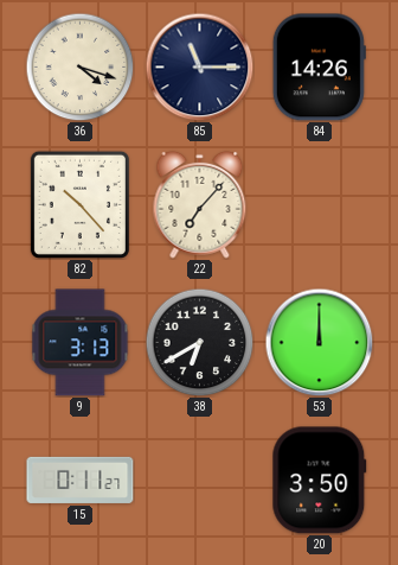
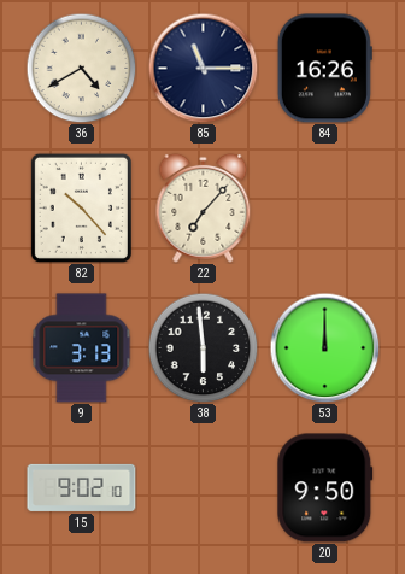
36: 4:18 -> 4:40
84: 14:26 -> 16:26
38: 6:40 -> 5:59
15: 0:11 -> 9:02
20: 3:50 -> 9:50
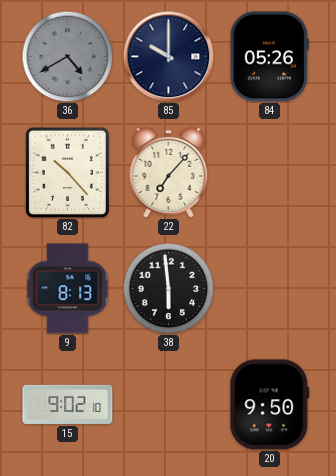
36 dial: cream -> grey
85: 11:15 -> 10:00
84: 16:26 -> 05:26
9: 3:13 -> 8:13
53: 12:00 -> none
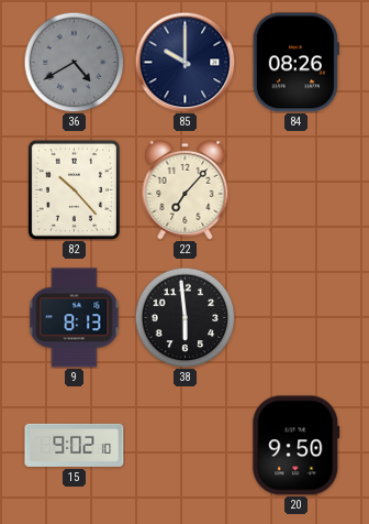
84: 05:26 -> 08:26
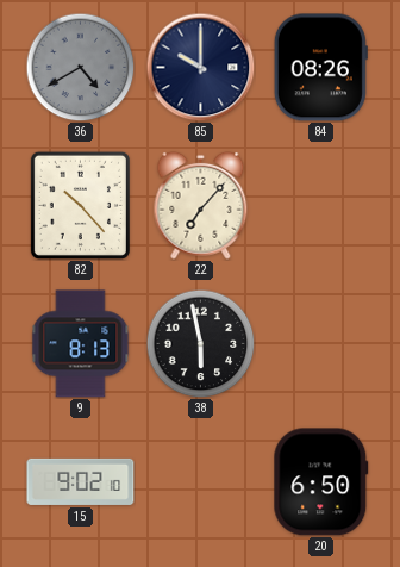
38: 5:59 -> 5:58
20: 9:50 -> 6:50
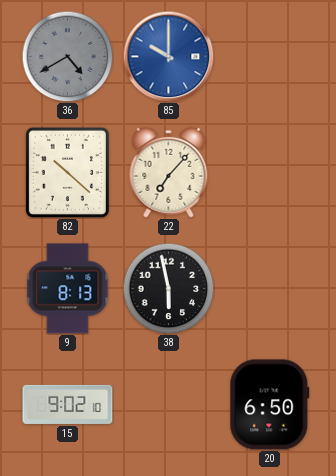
85 dial: navy -> blue
84: 08:26 -> none
82: 10:23 -> 10:22
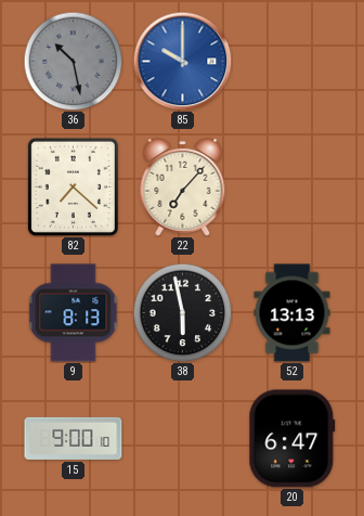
36: 4:40 -> 10:28
82: 10:22 -> 7:22
52: none -> 13:13
15: 9:02 -> 9:00
20: 6:50 -> 6:47
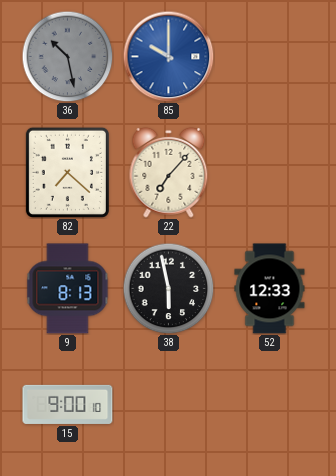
52: 13:13 -> 12:33
20: 6:47 -> none
